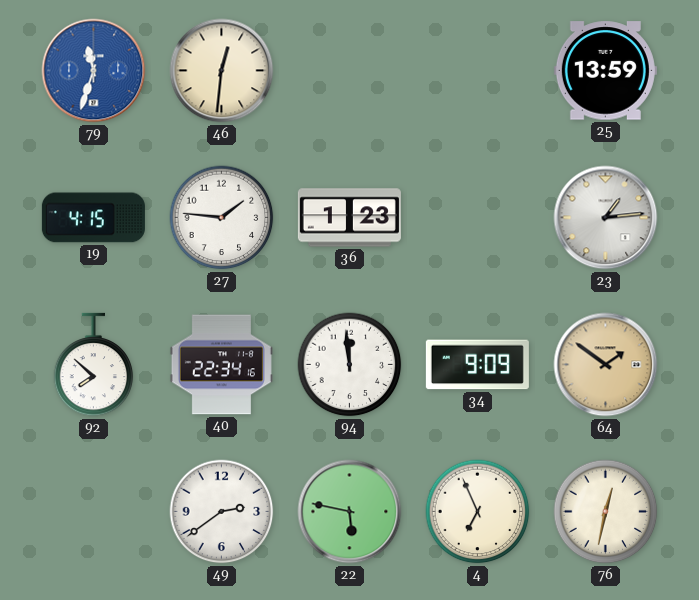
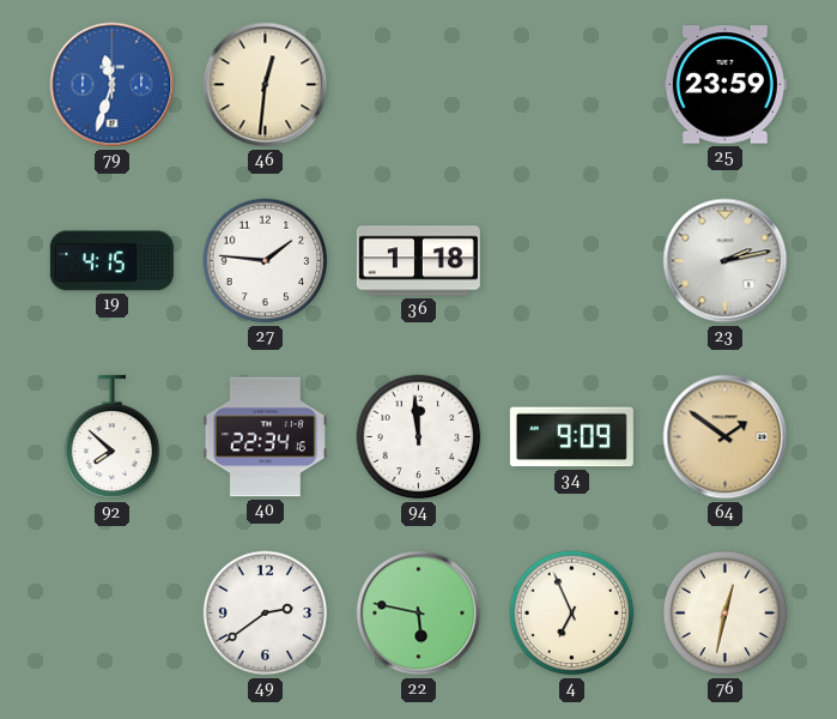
25: 13:59 -> 23:59
36: 1:23 -> 1:18
23: 1:14 -> 2:13
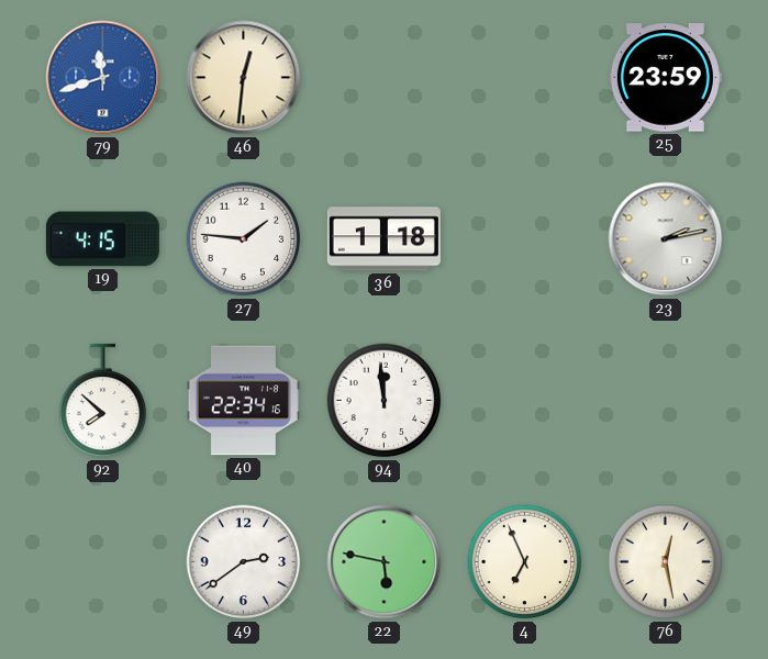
79: 11:33 -> 11:42
34: 9:09 -> none
64: 1:51 -> none
76: 12:32 -> 12:28
